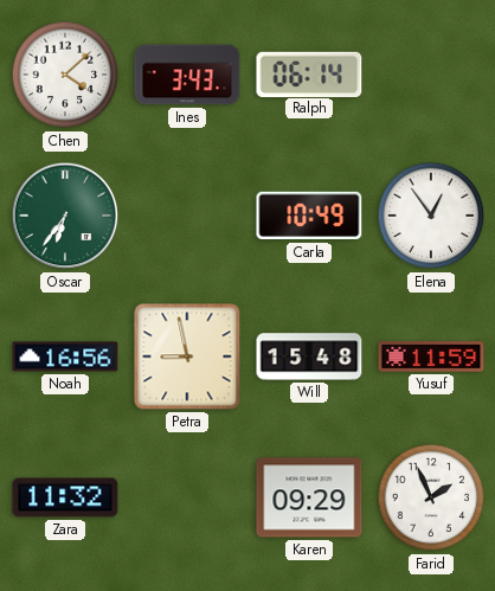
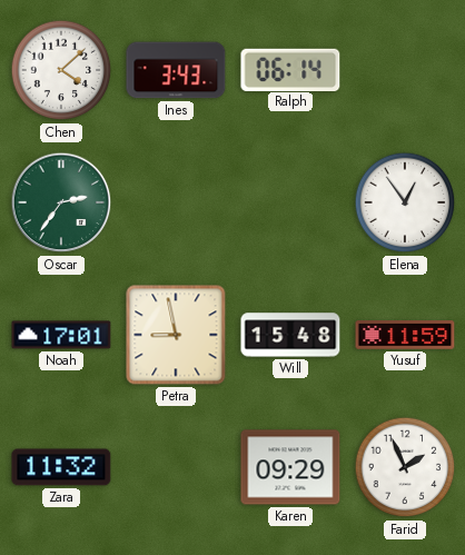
Oscar: 6:36 -> 2:36
Carla: 10:49 -> none
Noah: 16:56 -> 17:01
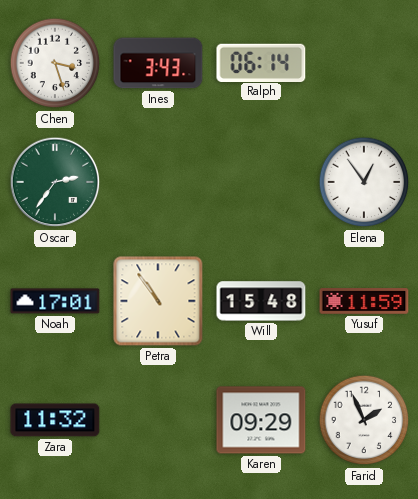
Chen: 4:08 -> 3:27
Petra: 8:58 -> 10:54
